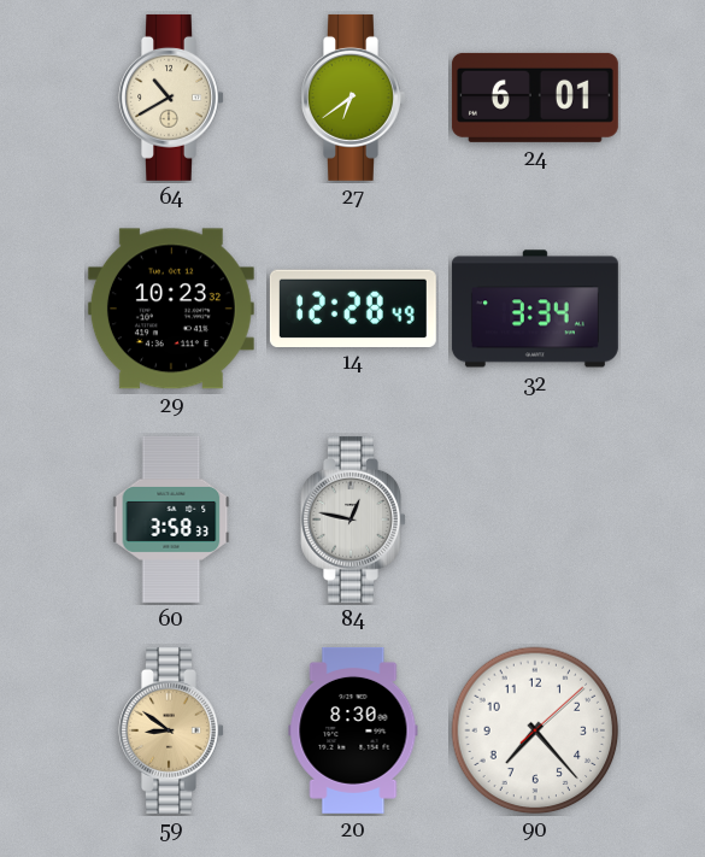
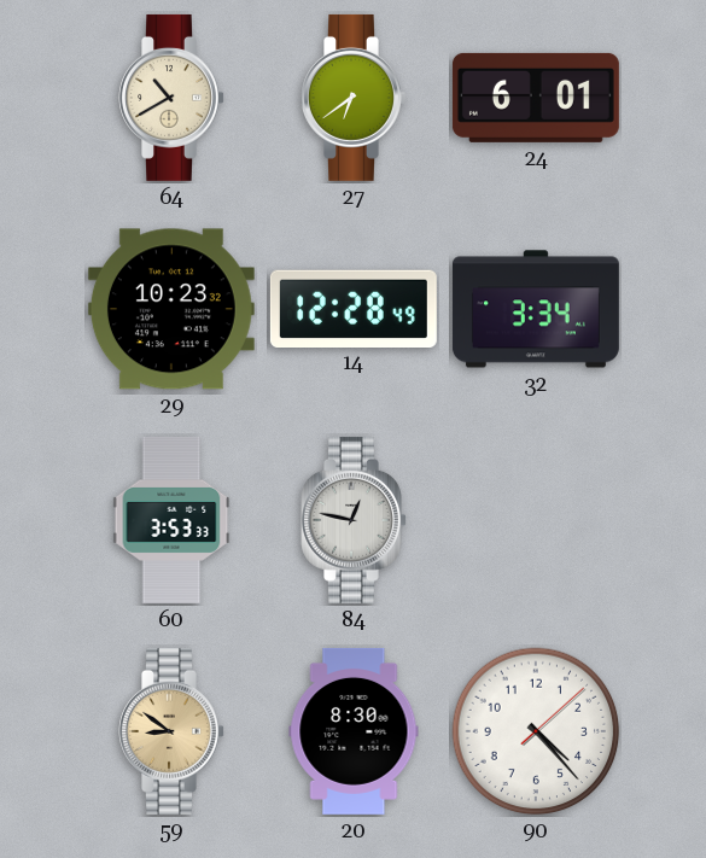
60: 3:58 -> 3:53
90: 7:23 -> 4:23
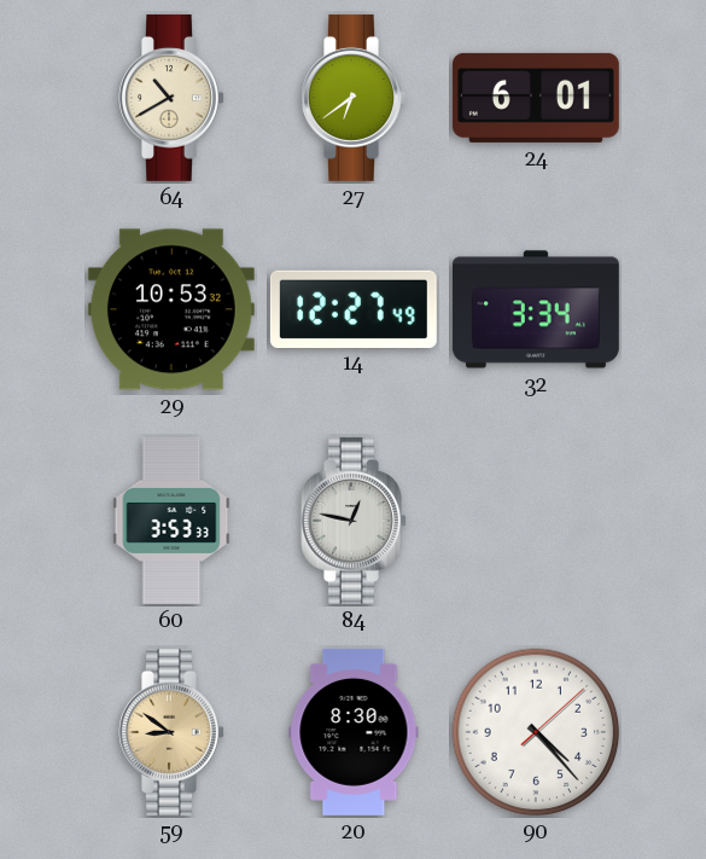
29: 10:23 -> 10:53
14: 12:28 -> 12:27
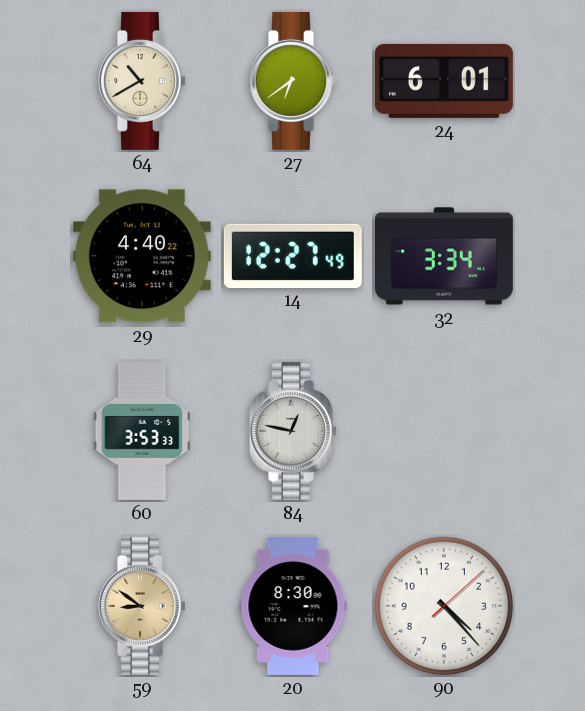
29: 10:53 -> 4:40
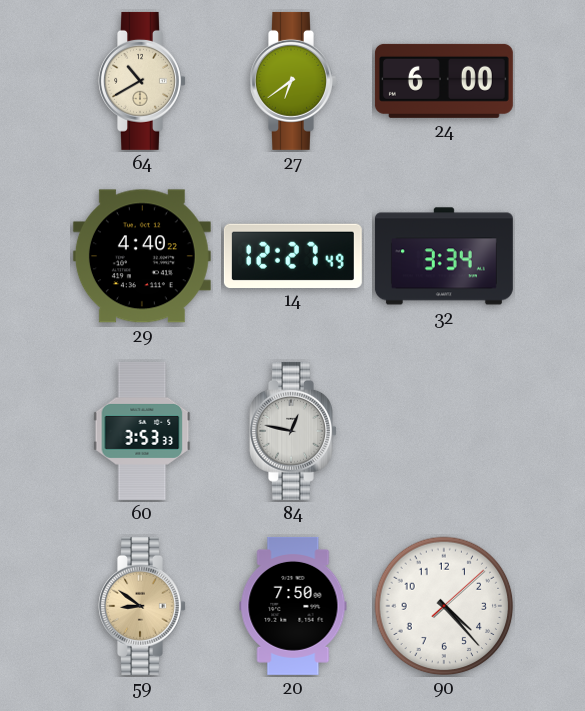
24: 6:01 -> 6:00
20: 8:30 -> 7:50
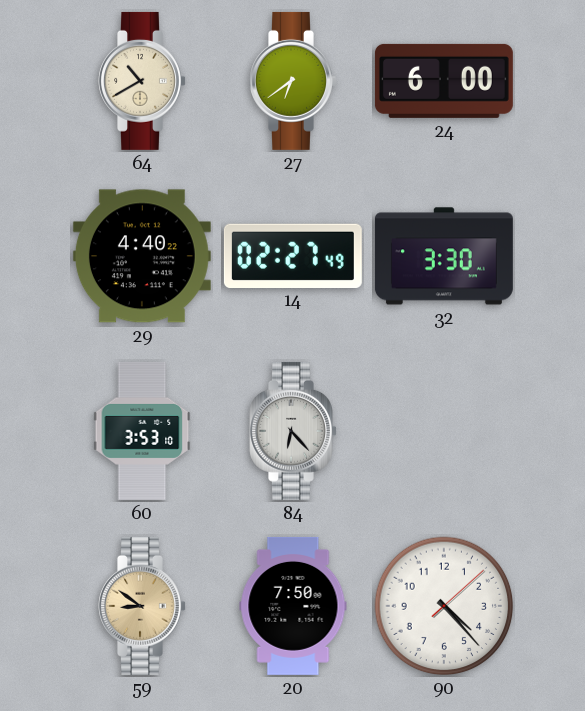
14: 12:27 -> 02:27
32: 3:34 -> 3:30
60: 3:53:33 -> 3:53:10
84: 12:47 -> 6:23
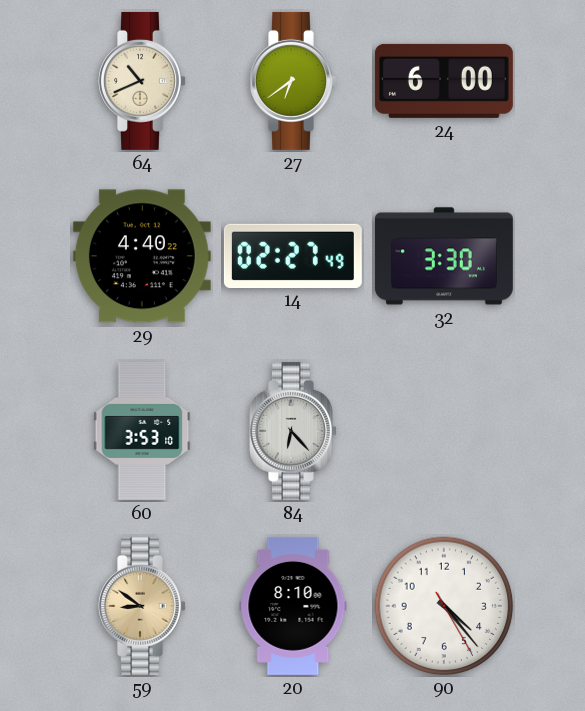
64: 10:40 -> 10:41
20: 7:50 -> 8:10
90: 4:23:08 -> 4:23:25
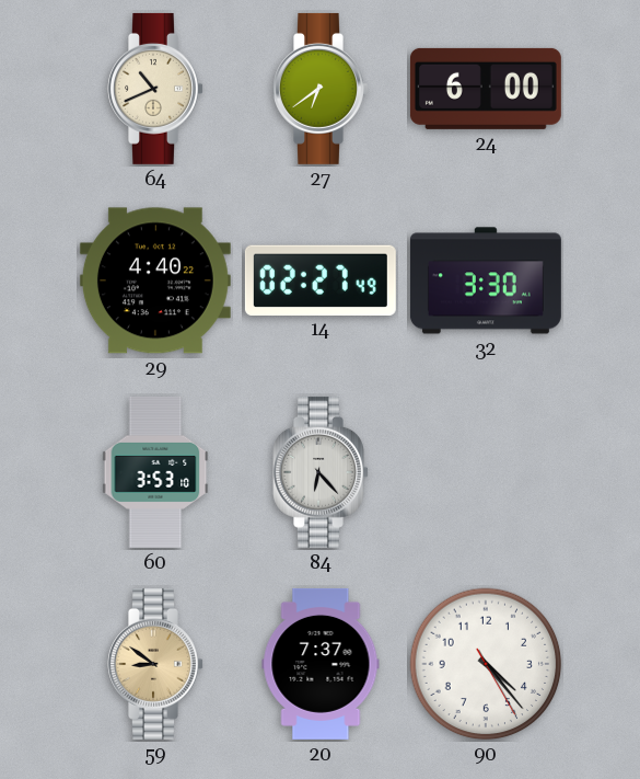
20: 8:10 -> 7:37
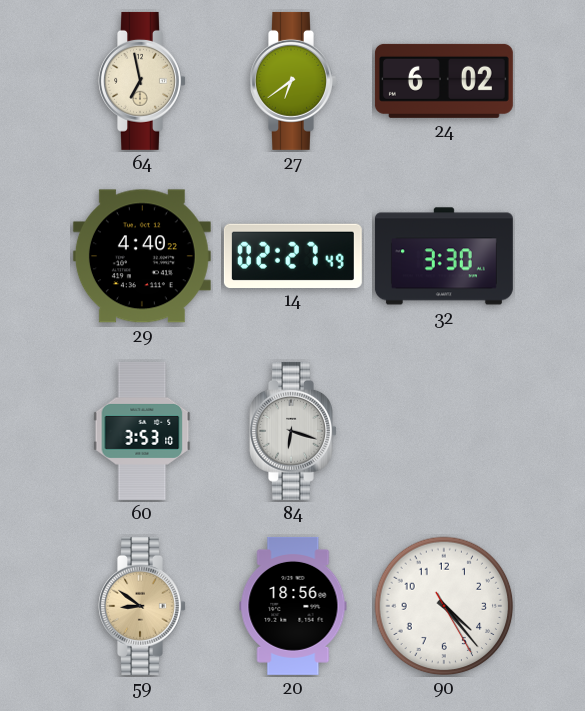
64: 10:41 -> 6:58
24: 6:00 -> 6:02
84: 6:23 -> 6:18
20: 7:37 -> 18:56
